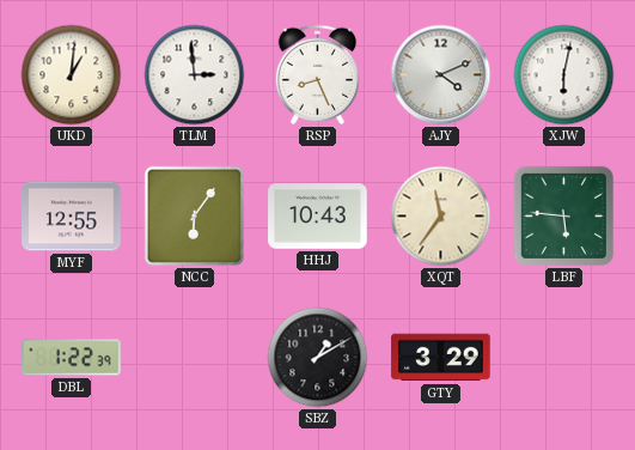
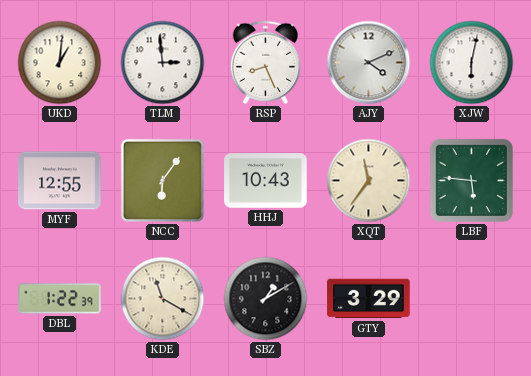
KDE: none -> 11:20
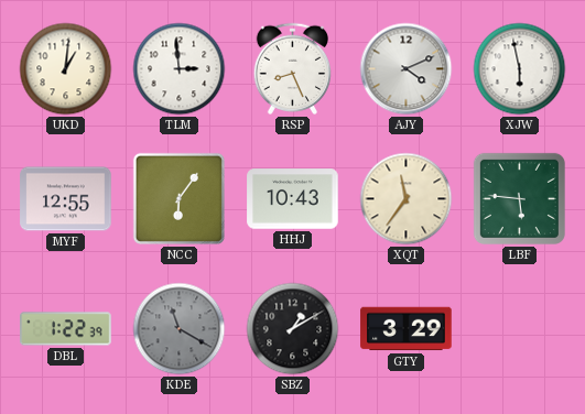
XJW: 6:02 -> 5:58
KDE dial: cream -> grey
